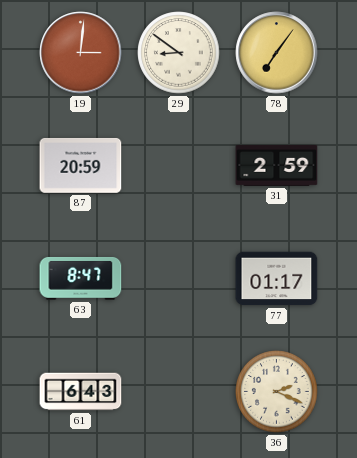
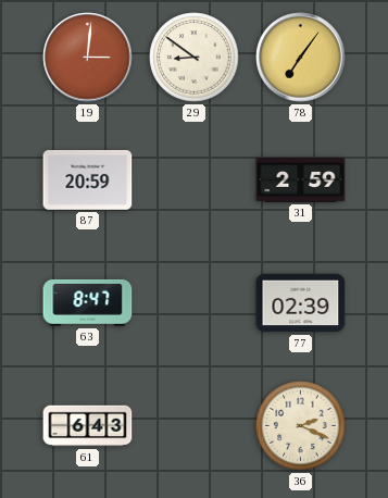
77: 01:17 -> 02:39
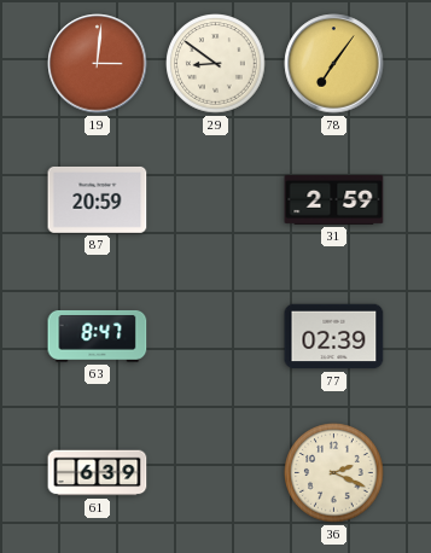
61: 6:43 -> 6:39
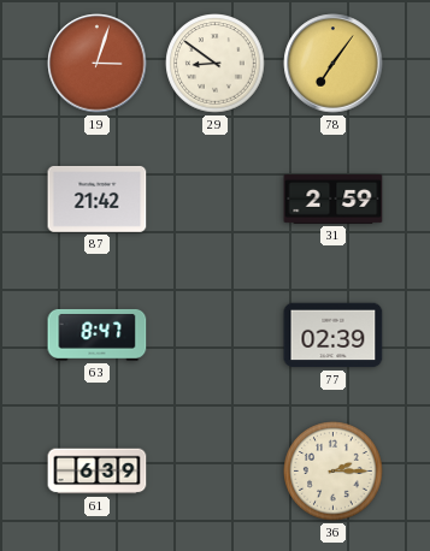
19: 3:01 -> 3:03
87: 20:59 -> 21:42
36: 2:19 -> 2:15
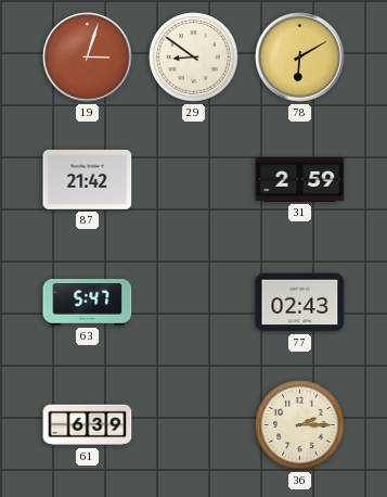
78: 7:06 -> 6:10
63: 8:47 -> 5:47
77: 02:39 -> 02:43
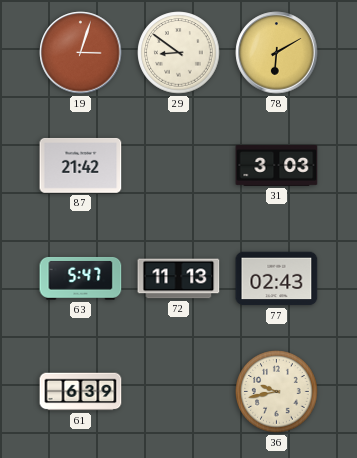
31: 2:59 -> 3:03
72: none -> 11:13
36: 2:15 -> 9:43
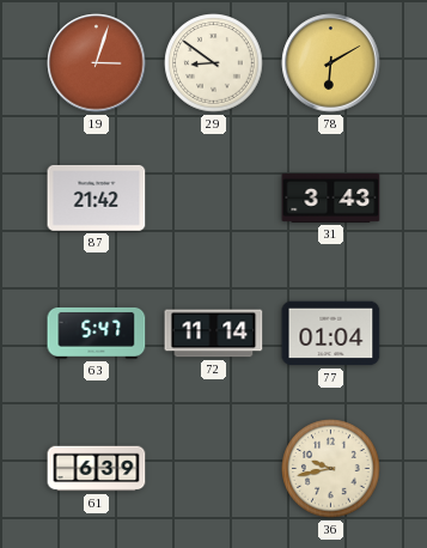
31: 3:03 -> 3:43
72: 11:13 -> 11:14
77: 02:43 -> 01:04
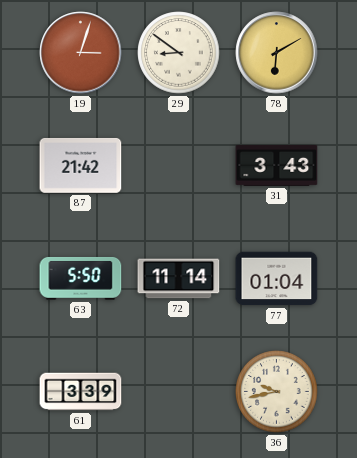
63: 5:47 -> 5:50
61: 6:39 -> 3:39
